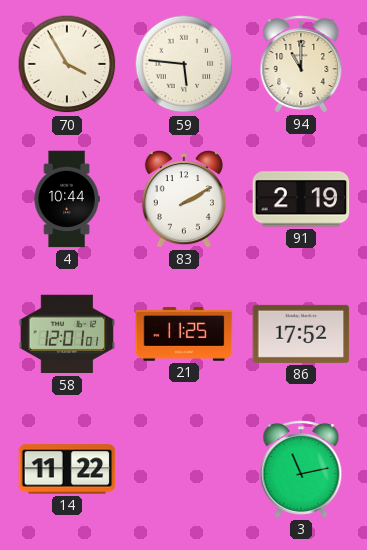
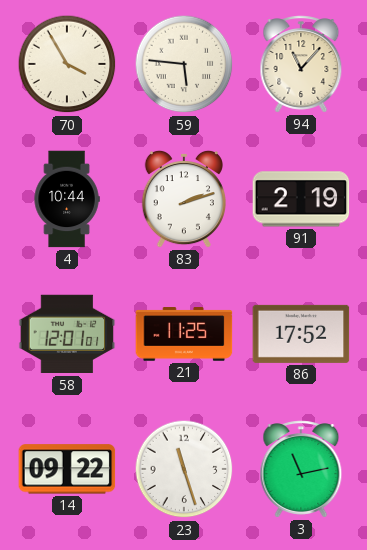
94: 11:00 -> 11:07
83: 2:10 -> 2:12
14: 11:22 -> 09:22
23: none -> 11:27
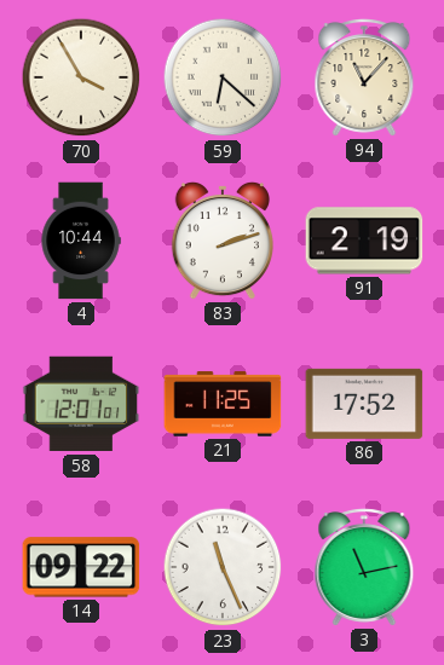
59: 5:46 -> 6:22
23: 11:27 -> 11:26
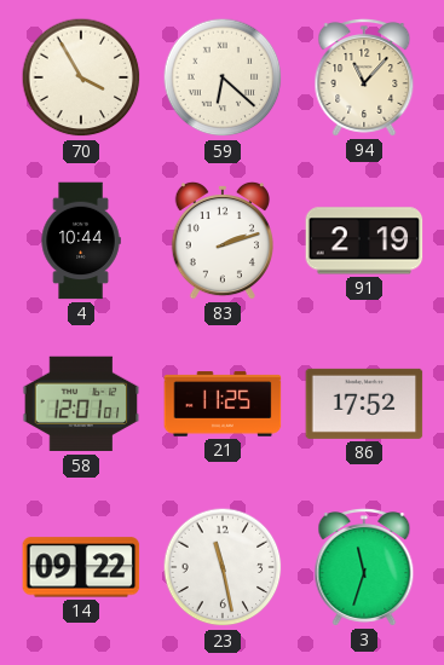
23: 11:26 -> 11:28
3: 11:13 -> 11:33
